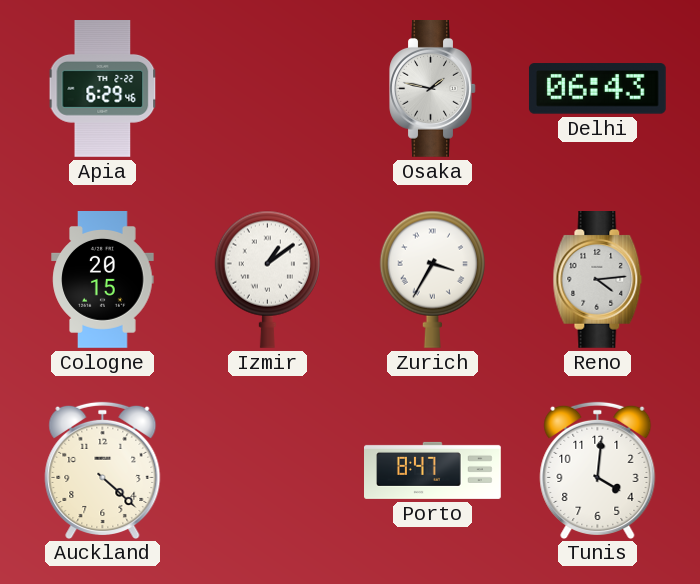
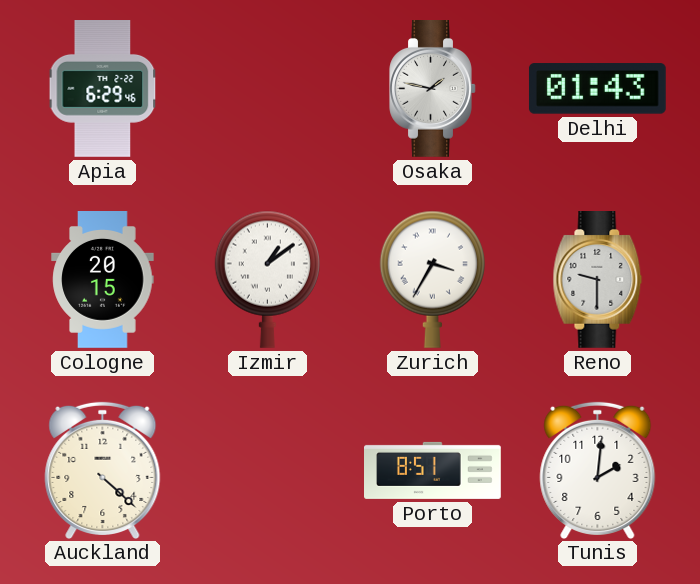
Delhi: 06:43 -> 01:43
Reno: 4:14 -> 9:30
Porto: 8:47 -> 8:51
Tunis: 4:01 -> 2:01
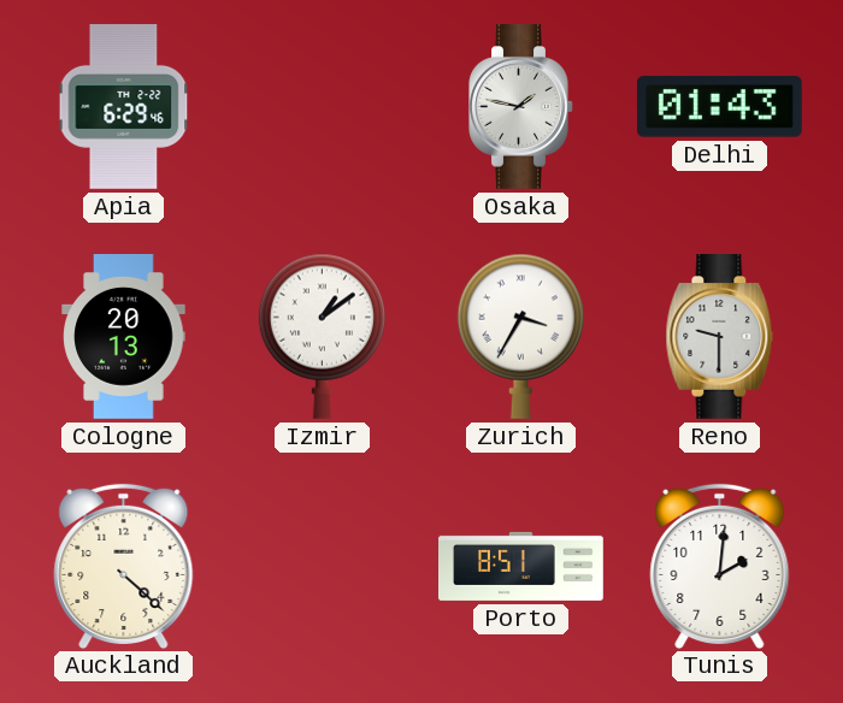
Cologne: 20:15 -> 20:13
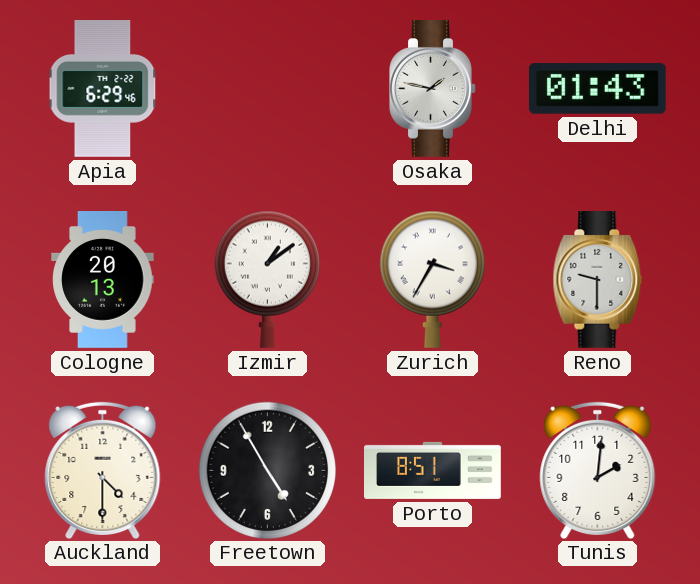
Auckland: 4:22 -> 4:30
Freetown: none -> 4:55
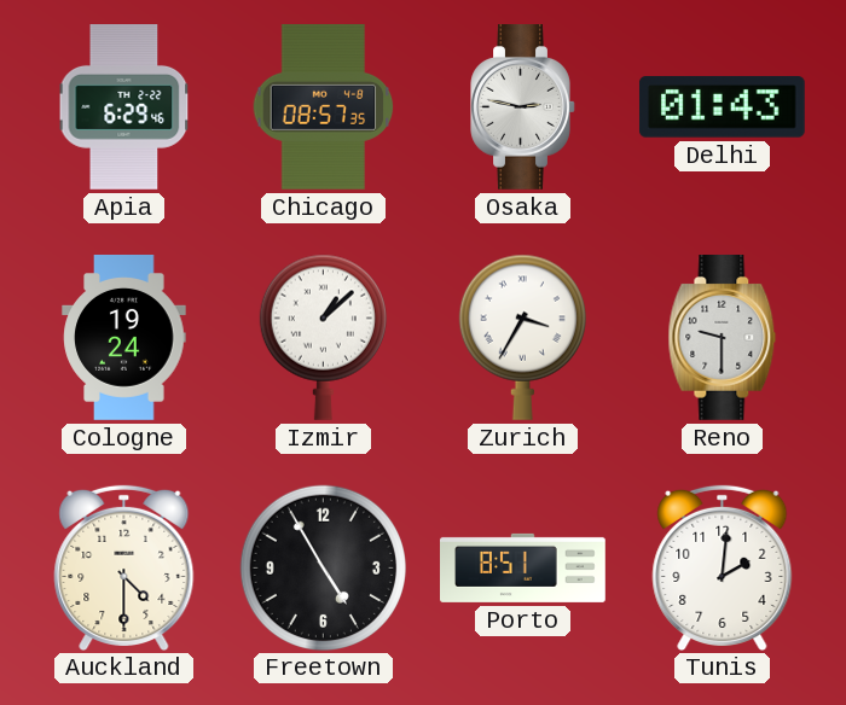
Chicago: none -> 08:57
Osaka: 1:47 -> 2:47
Cologne: 20:13 -> 19:24
Izmir: 1:09 -> 1:08
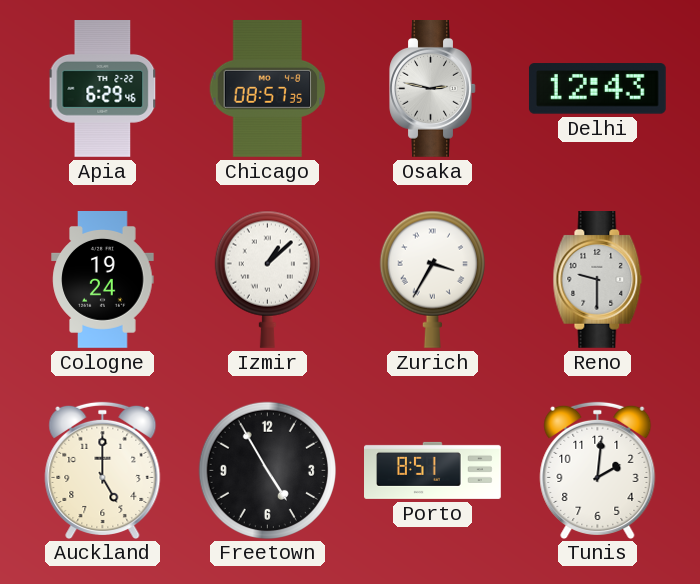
Delhi: 01:43 -> 12:43
Auckland: 4:30 -> 5:00
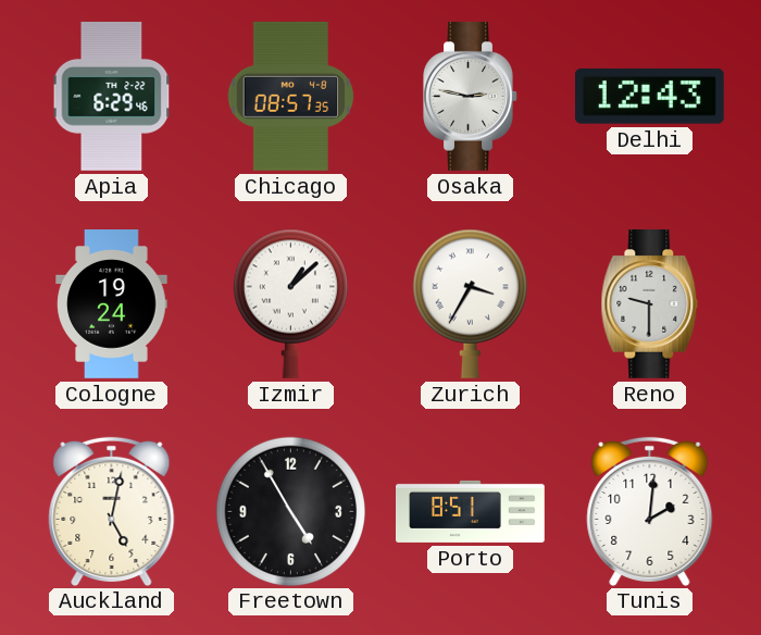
Auckland: 5:00 -> 5:02
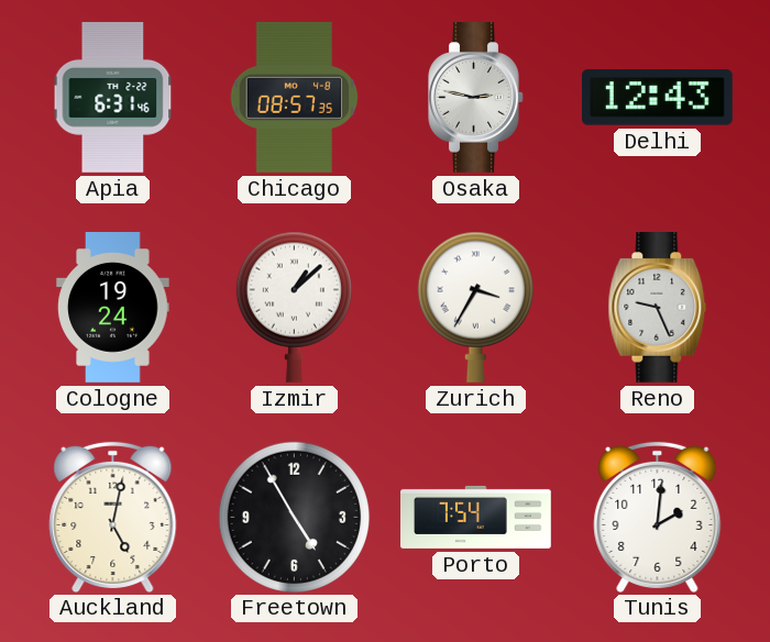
Apia: 6:29 -> 6:31
Reno: 9:30 -> 9:26
Porto: 8:51 -> 7:54
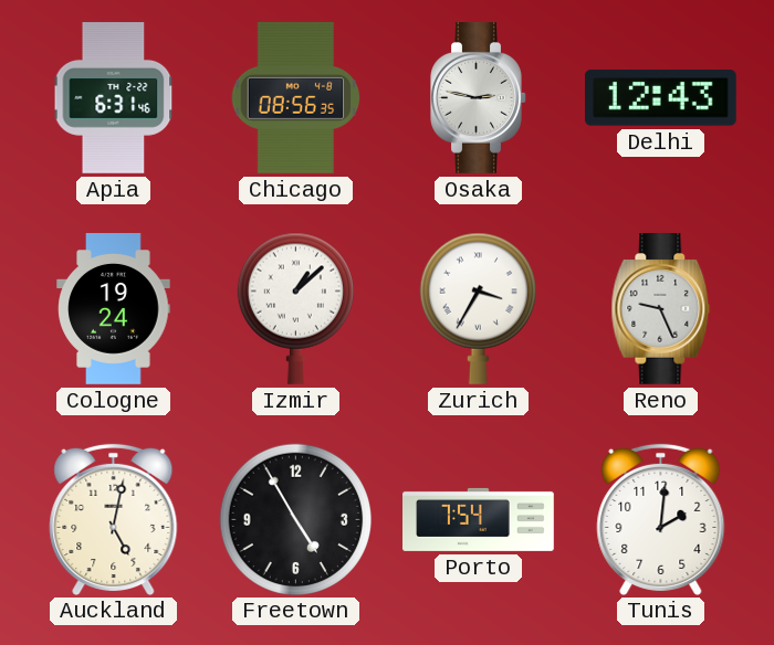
Chicago: 08:57 -> 08:56
